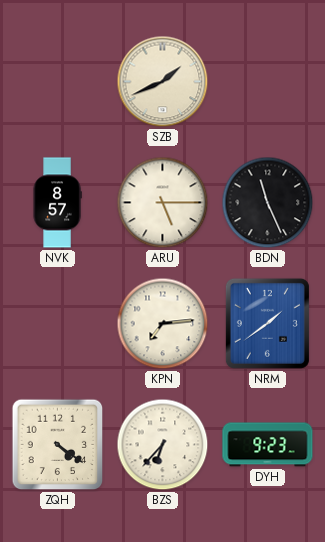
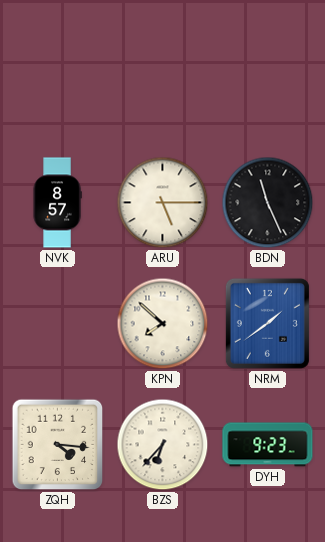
SZB: 1:41 -> none
KPN: 7:14 -> 7:52
ZQH: 4:21 -> 4:16
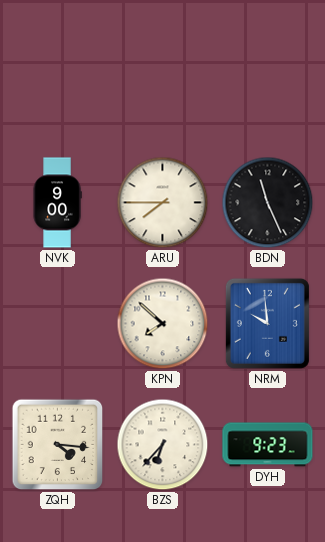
NVK: 8:57 -> 9:00
ARU: 5:15 -> 7:45
NRM: 1:39 -> 9:59
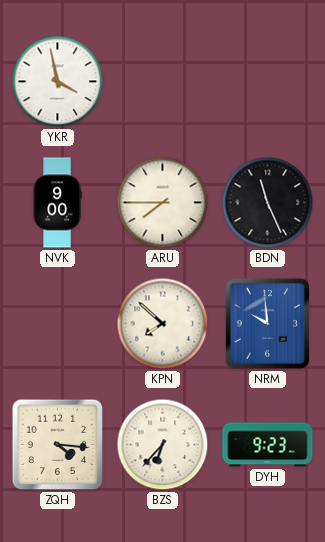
YKR: none -> 3:58
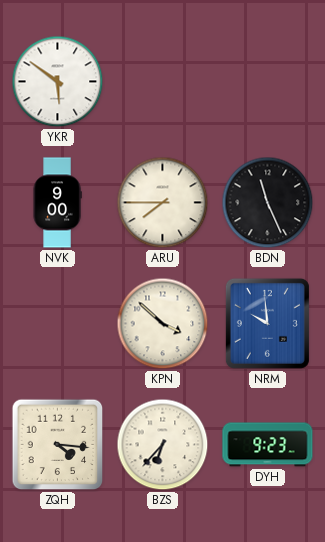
YKR: 3:58 -> 5:51
KPN: 7:52 -> 3:52
